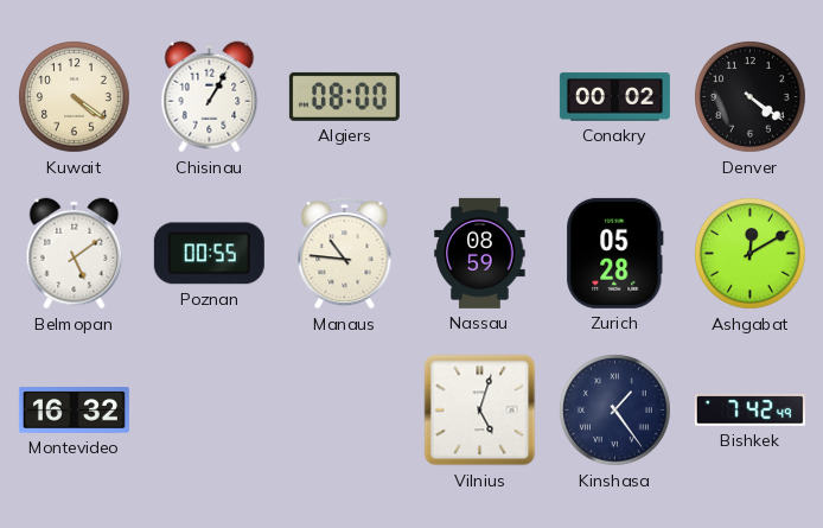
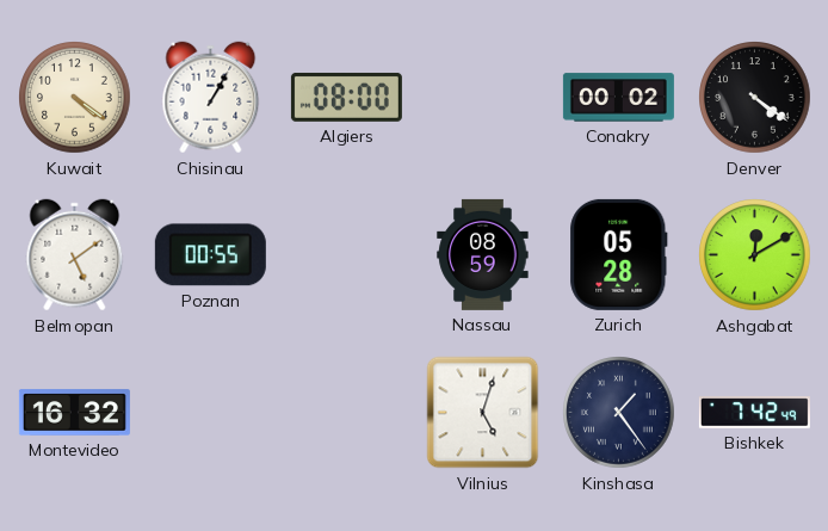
Manaus: 10:46 -> none
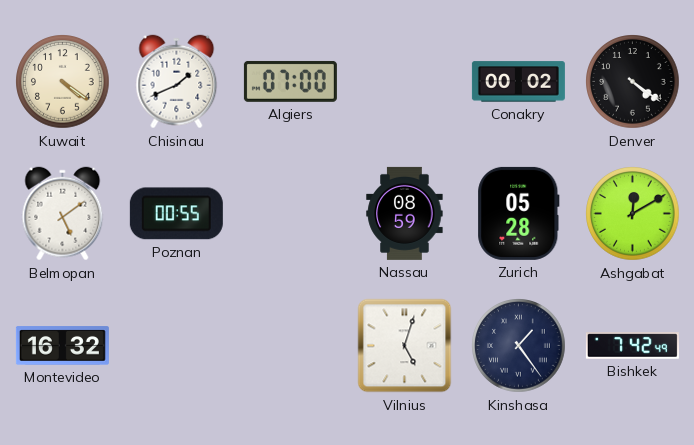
Chisinau: 1:05 -> 1:41
Algiers: 08:00 -> 07:00
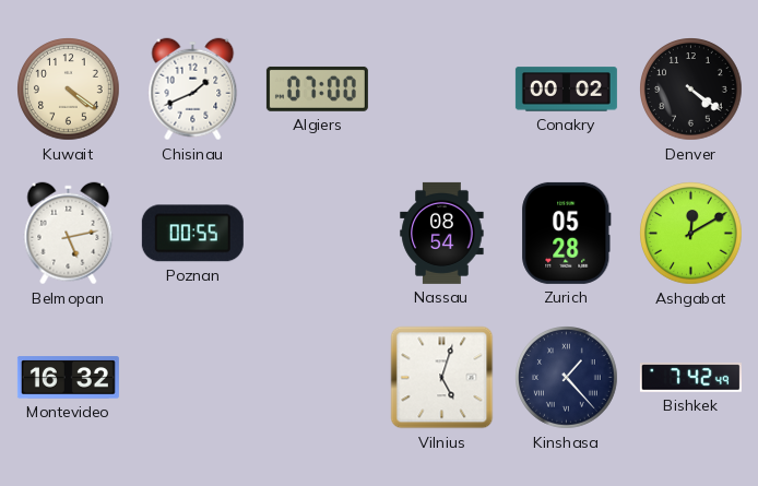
Belmopan: 5:09 -> 5:13
Nassau: 08:59 -> 08:54
Kinshasa: 1:24 -> 1:23
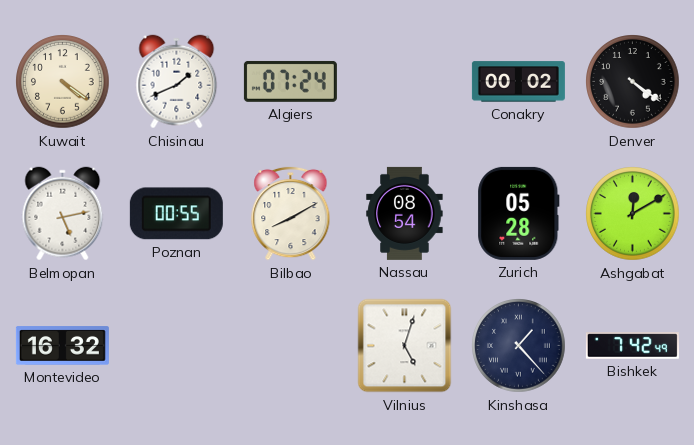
Algiers: 07:00 -> 07:24
Bilbao: none -> 8:10
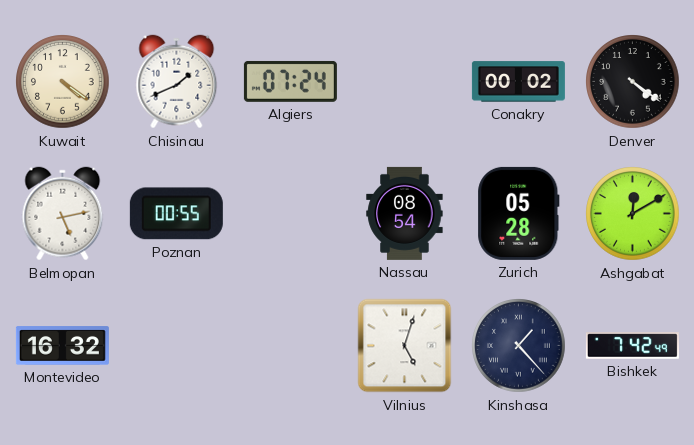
Bilbao: 8:10 -> none
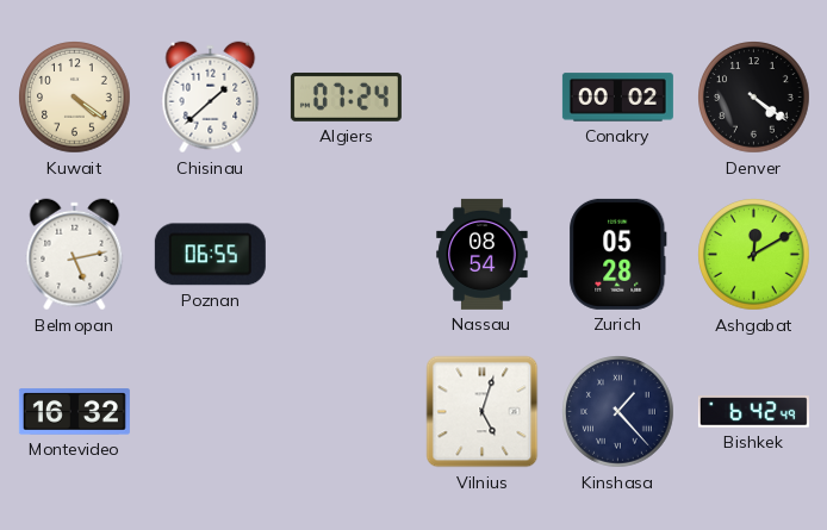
Chisinau: 1:41 -> 1:38
Poznan: 00:55 -> 06:55
Bishkek: 7:42 -> 6:42
